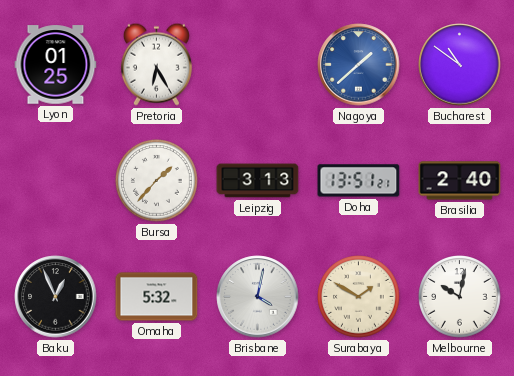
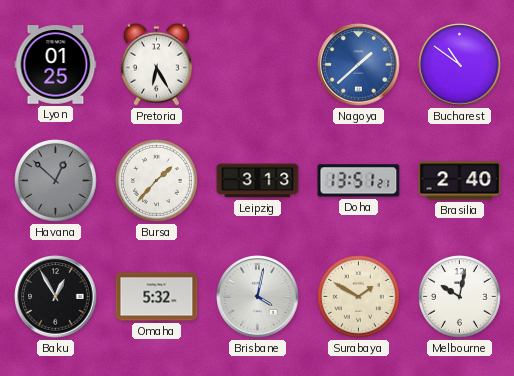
Havana: none -> 12:52
Baku: 12:56 -> 12:55
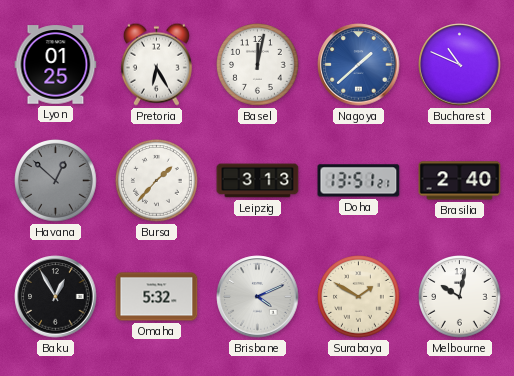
Basel: none -> 12:02
Bucharest: 10:51 -> 10:49
Brisbane: 4:02 -> 4:11
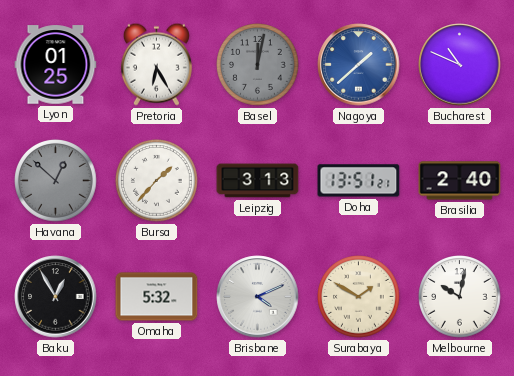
Basel dial: white -> grey
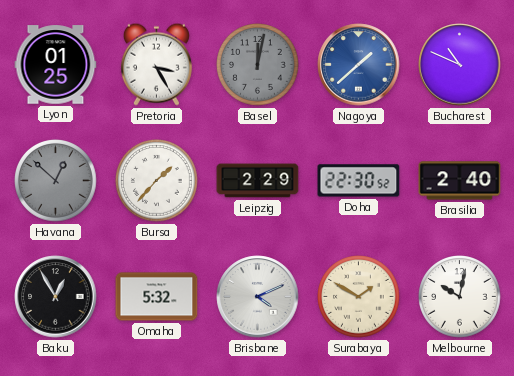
Pretoria: 6:25 -> 3:25
Leipzig: 3:13 -> 2:29
Doha: 13:51 -> 22:30
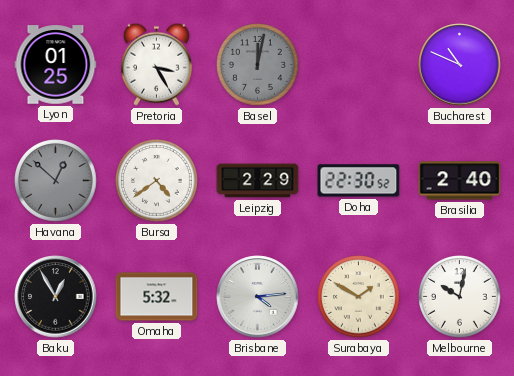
Nagoya: 1:38 -> none
Bursa: 1:37 -> 4:39
Brisbane: 4:11 -> 4:14
